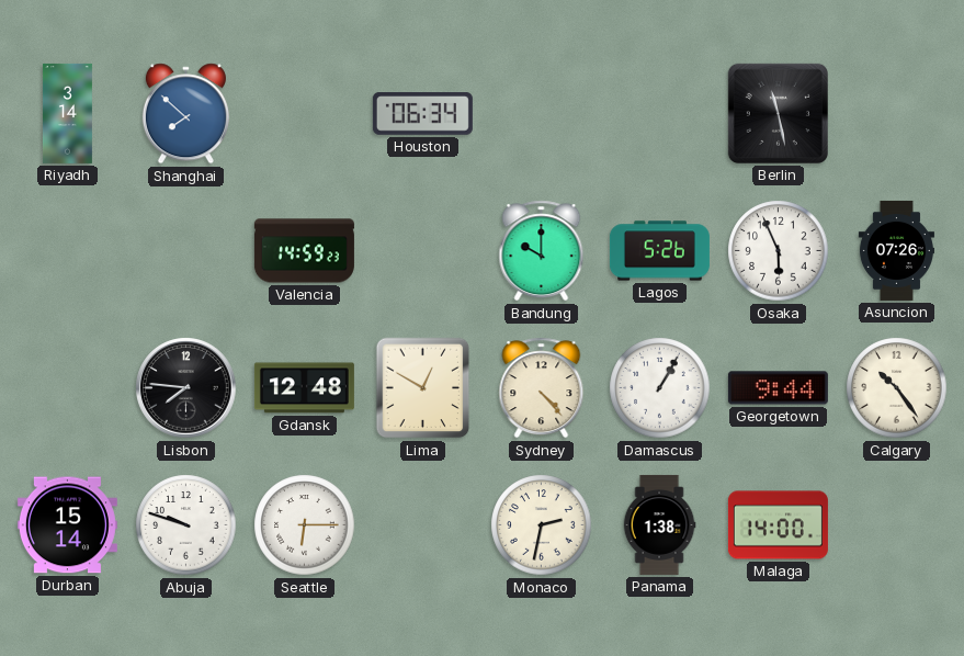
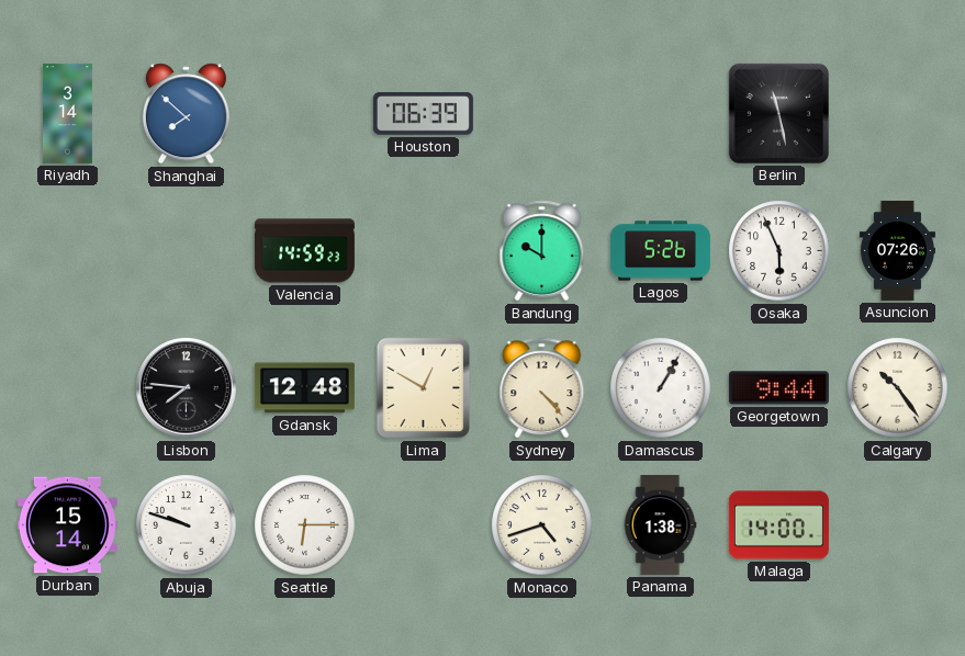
Houston: 06:34 -> 06:39
Monaco: 2:32 -> 4:42
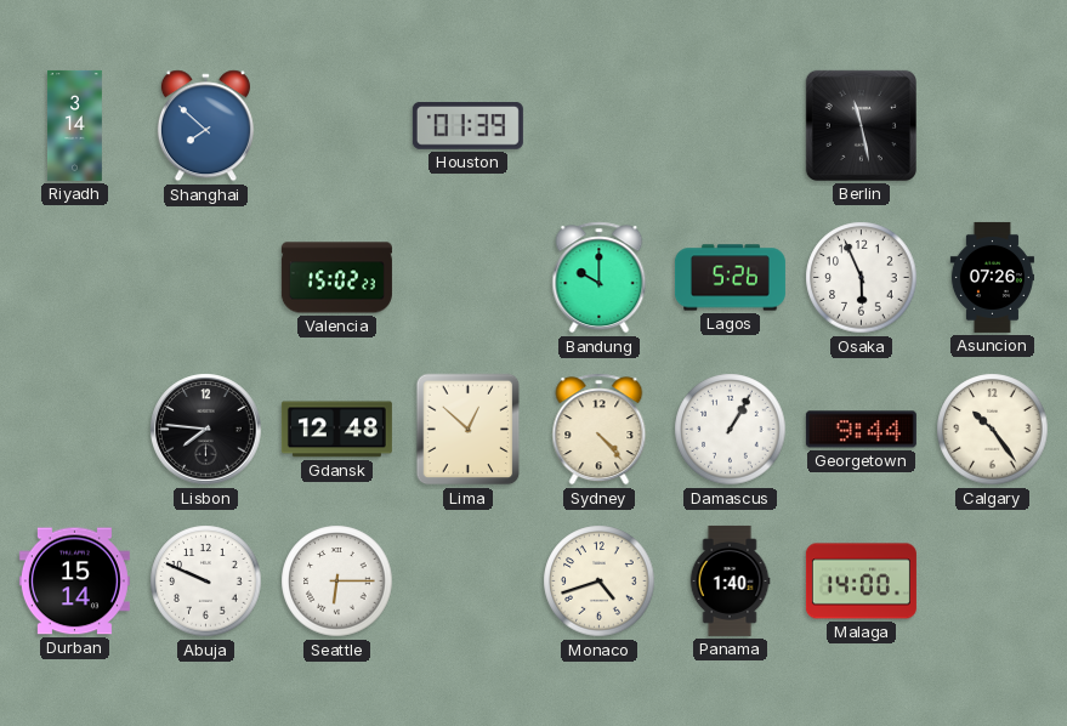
Houston: 06:39 -> 01:39
Valencia: 14:59 -> 15:02
Lima: 12:50 -> 12:52
Abuja: 9:48 -> 9:49
Panama: 1:38 -> 1:40
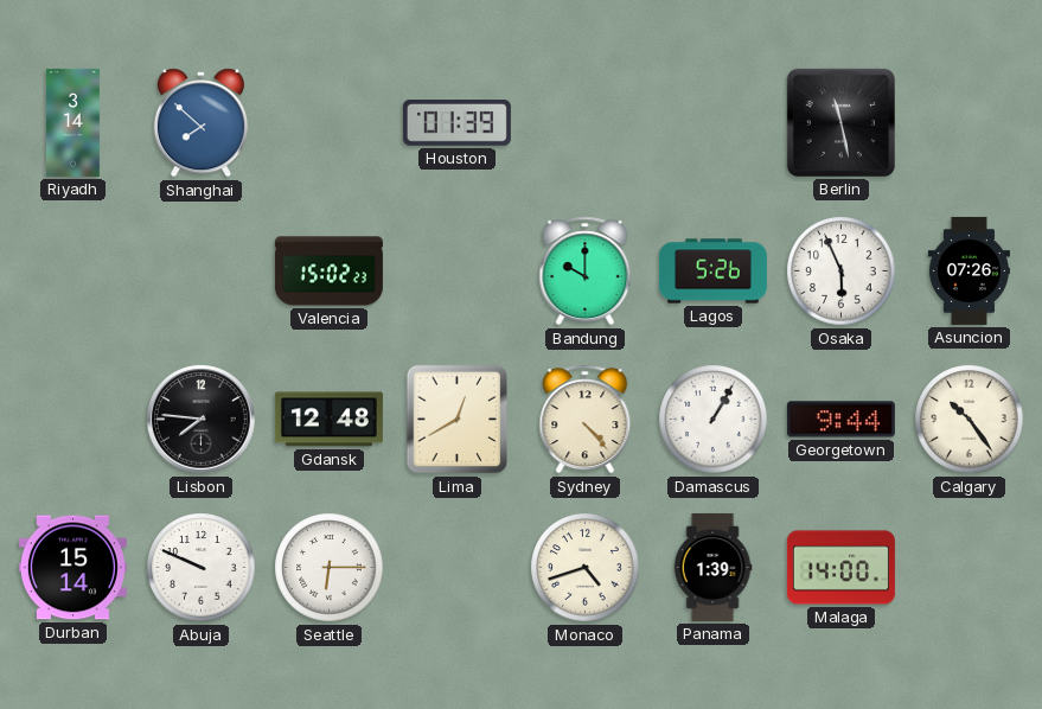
Lima: 12:52 -> 12:40
Panama: 1:40 -> 1:39
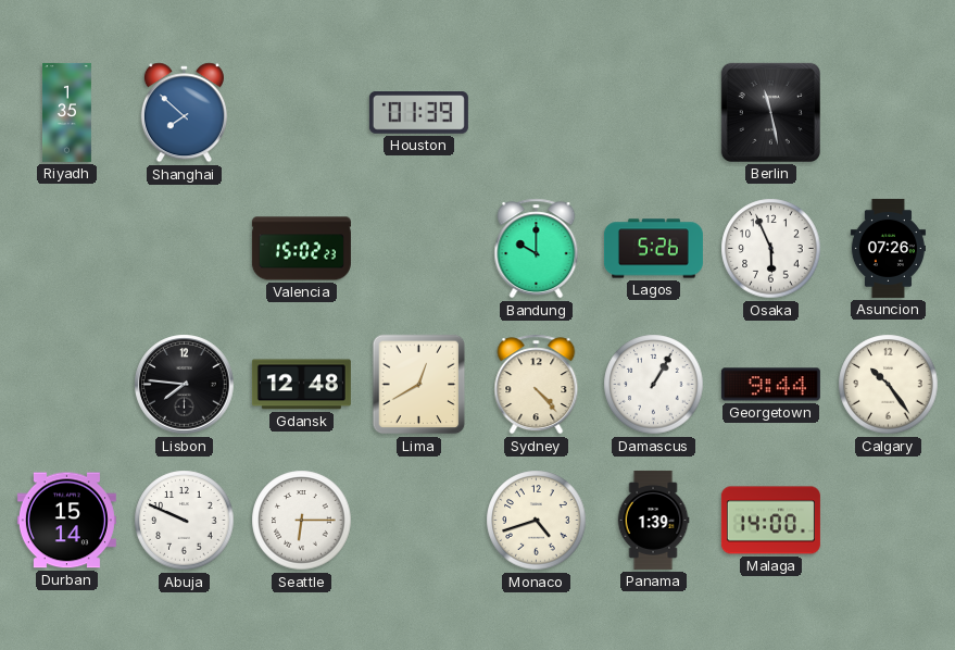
Riyadh: 3:14 -> 1:35
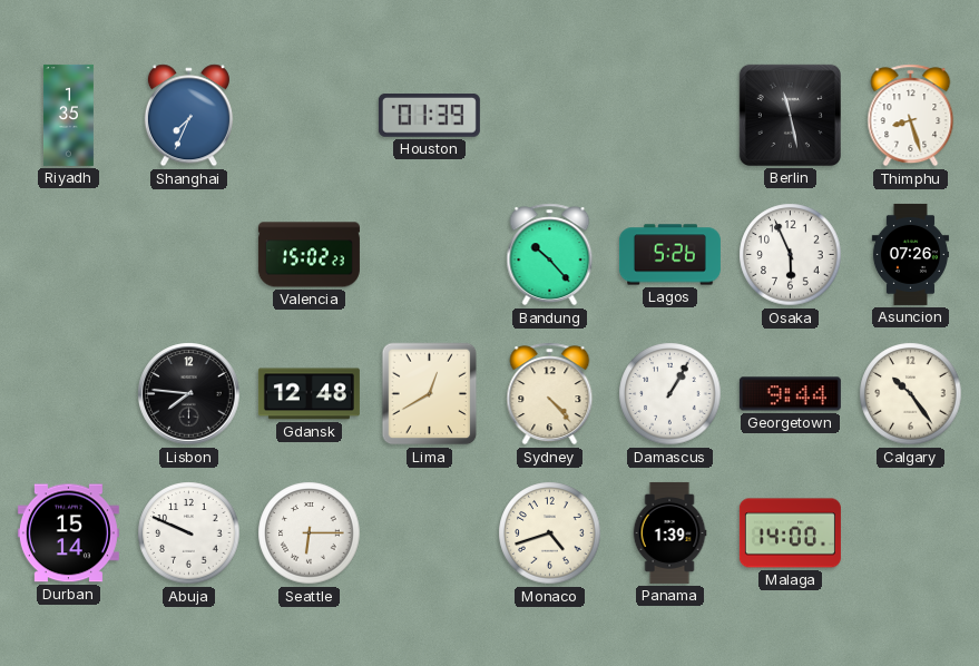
Shanghai: 7:52 -> 7:34
Thimphu: none -> 8:27
Bandung: 10:00 -> 10:23
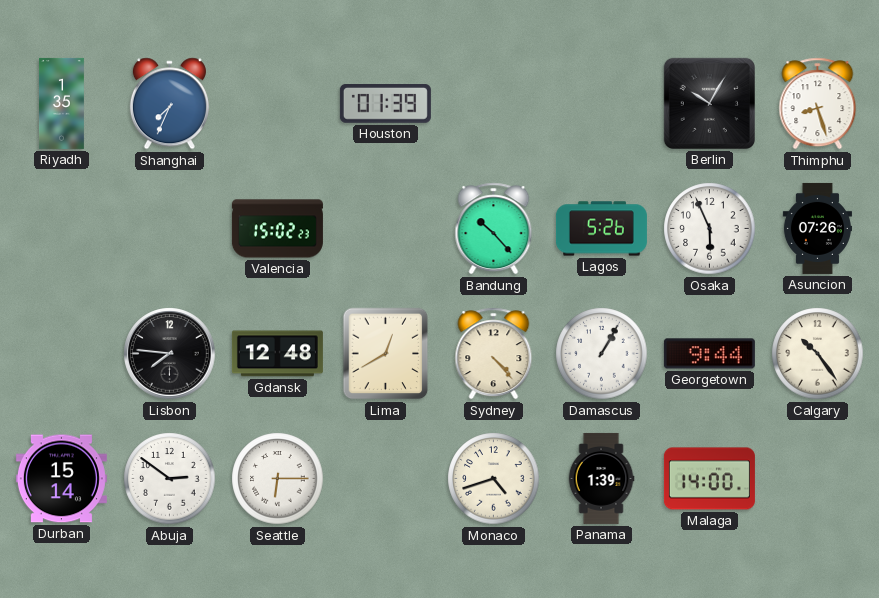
Berlin: 11:28 -> 10:05
Abuja: 9:49 -> 2:51
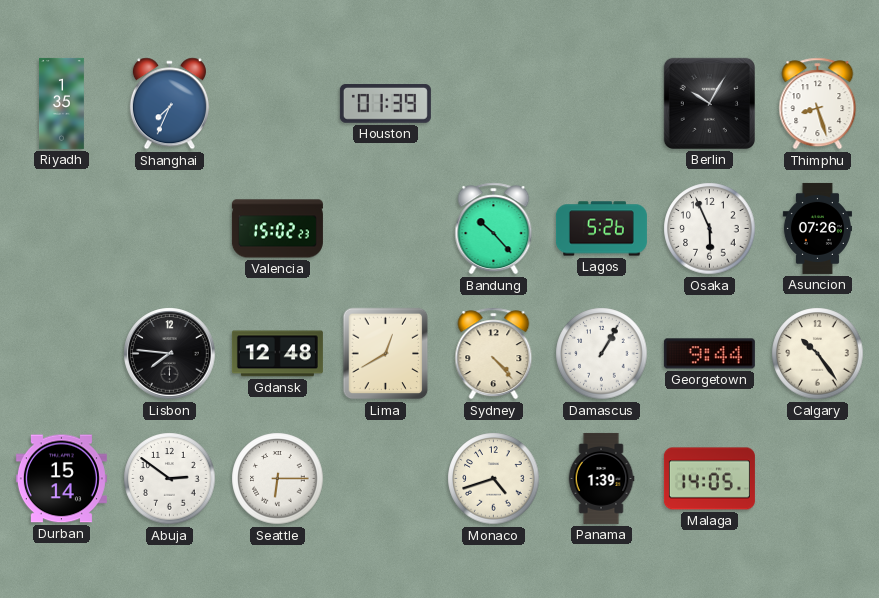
Malaga: 14:00 -> 14:05
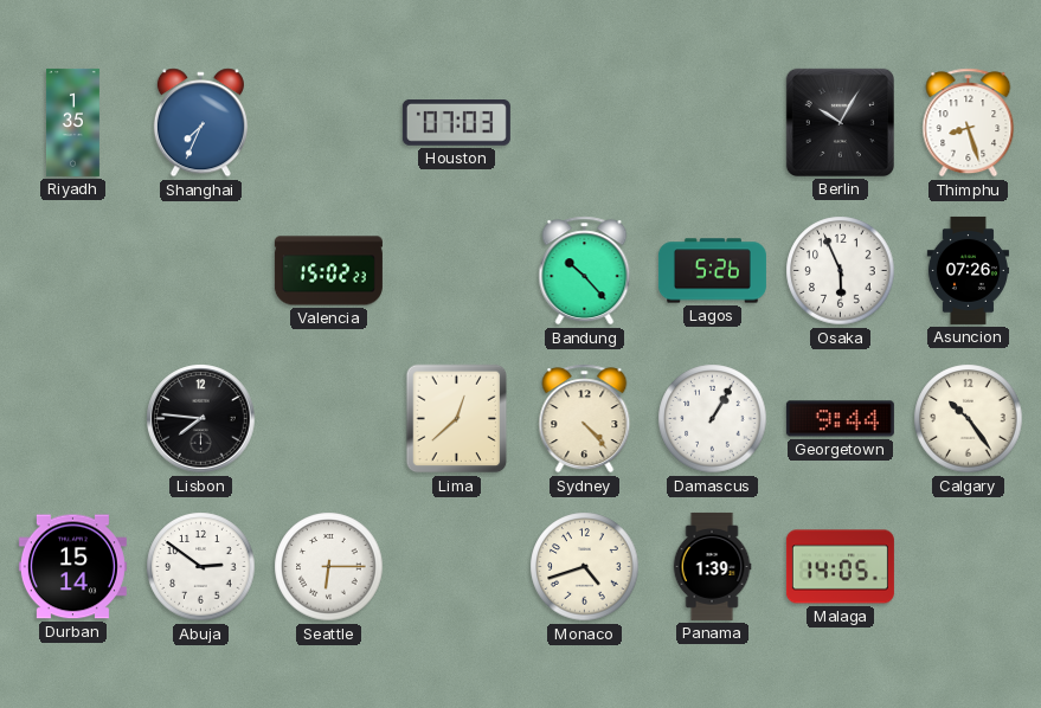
Houston: 01:39 -> 07:03
Gdansk: 12:48 -> none
Lima: 12:40 -> 12:38
